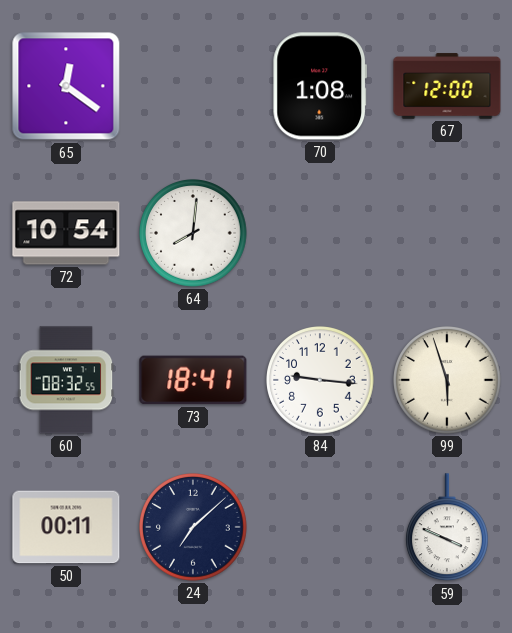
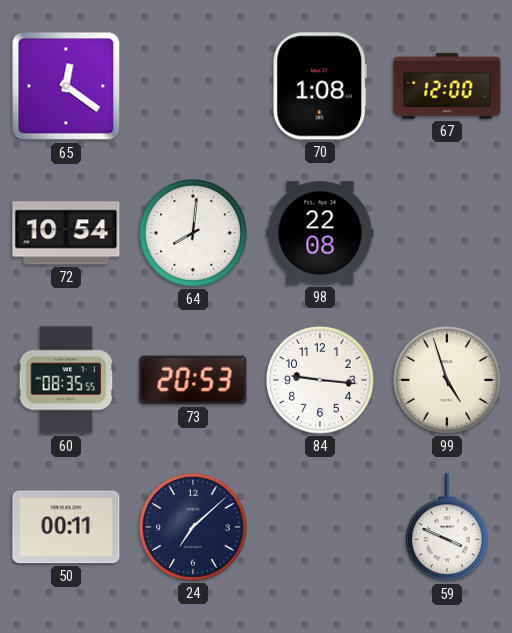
98: none -> 22:08
60: 08:32 -> 08:35
73: 18:41 -> 20:53
99: 5:57 -> 4:57
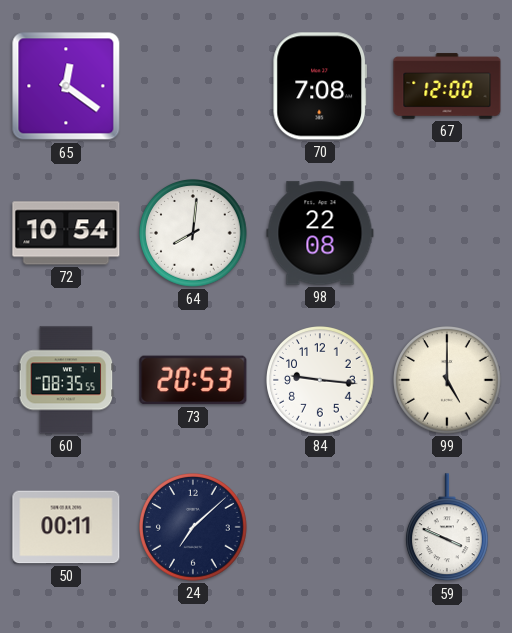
70: 1:08 -> 7:08
99: 4:57 -> 5:00
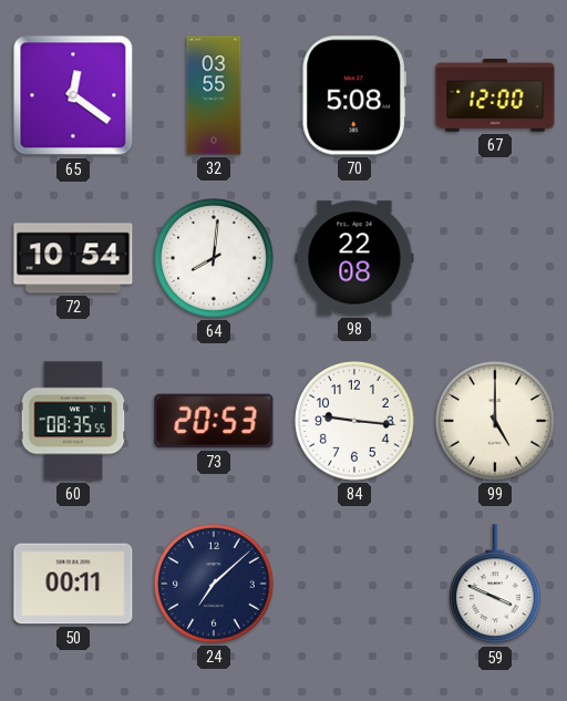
32: none -> 03:55
70: 7:08 -> 5:08
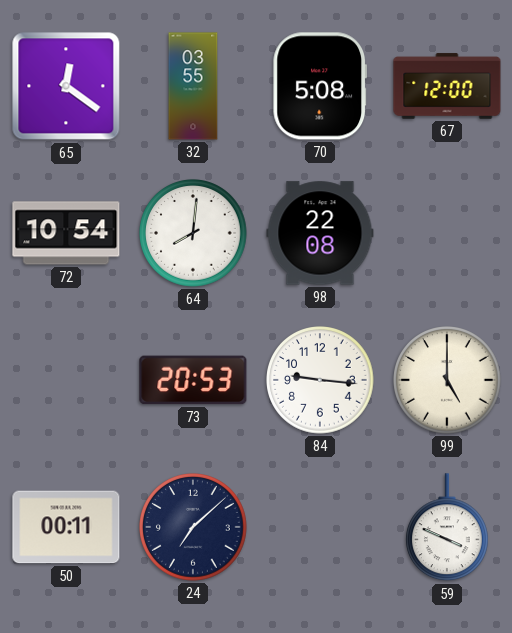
60: 08:35 -> none
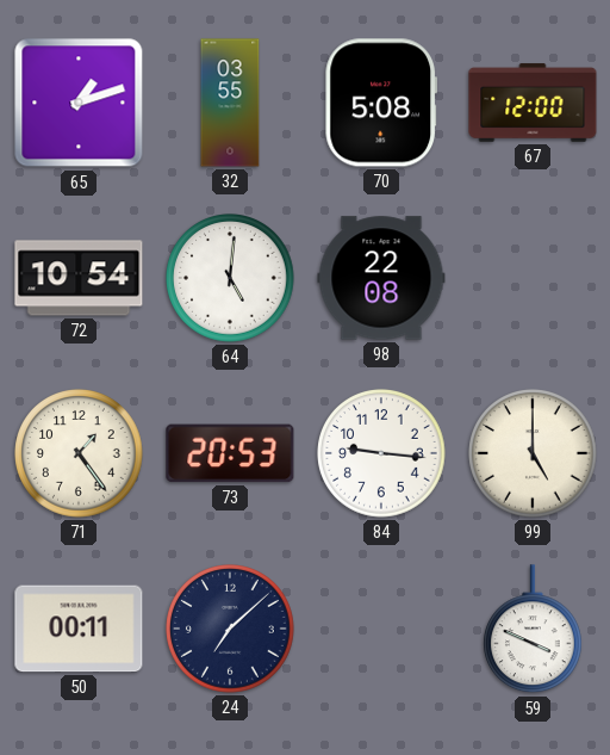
65: 12:21 -> 1:12
64: 8:01 -> 5:01
71: none -> 1:24
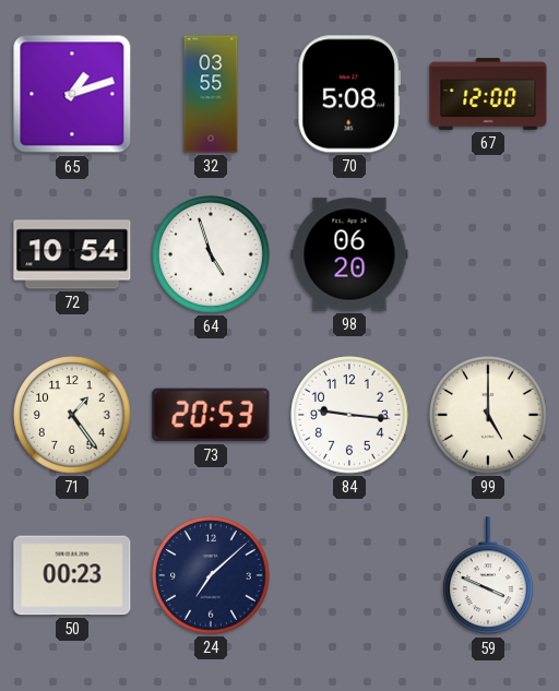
64: 5:01 -> 4:57
98: 22:08 -> 06:20
50: 00:11 -> 00:23
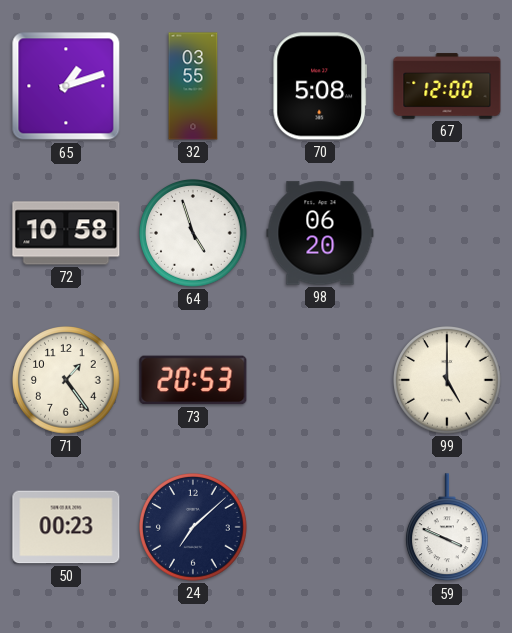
72: 10:54 -> 10:58
84: 9:16 -> none
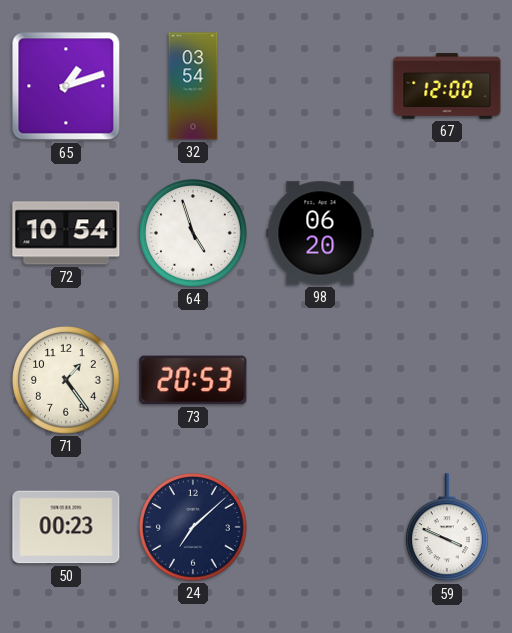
32: 03:55 -> 03:54
70: 5:08 -> none
72: 10:58 -> 10:54
99: 5:00 -> none
